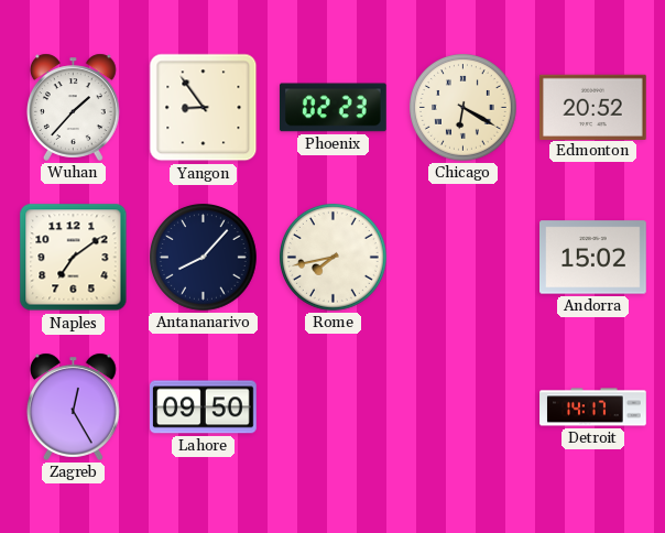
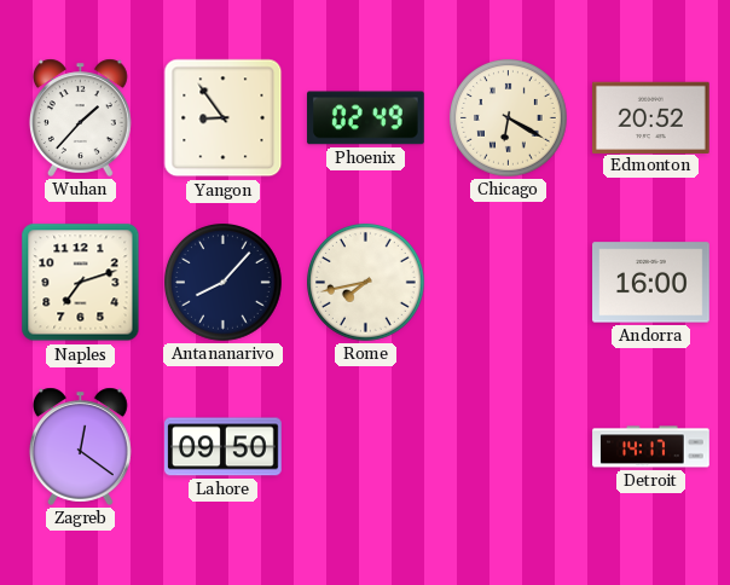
Phoenix: 02:23 -> 02:49
Naples: 7:09 -> 7:12
Andorra: 15:02 -> 16:00
Zagreb: 12:25 -> 12:21
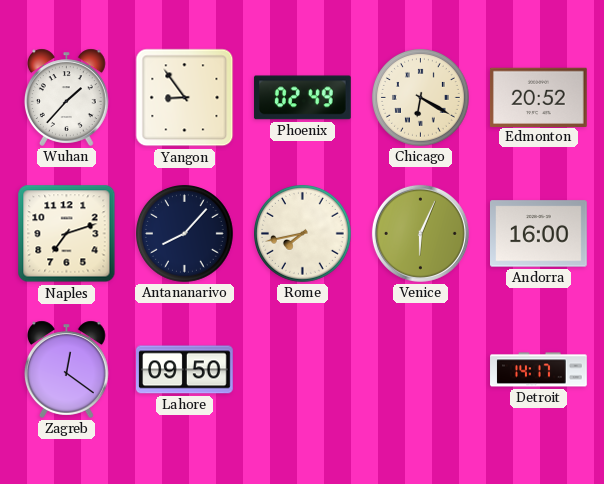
Venice: none -> 6:04
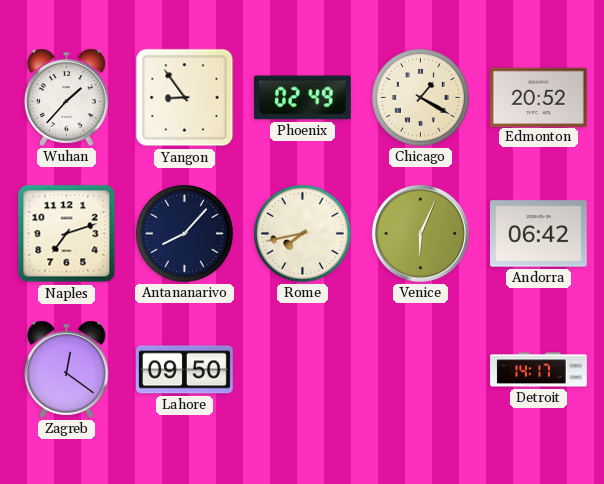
Chicago: 6:20 -> 1:20
Andorra: 16:00 -> 06:42
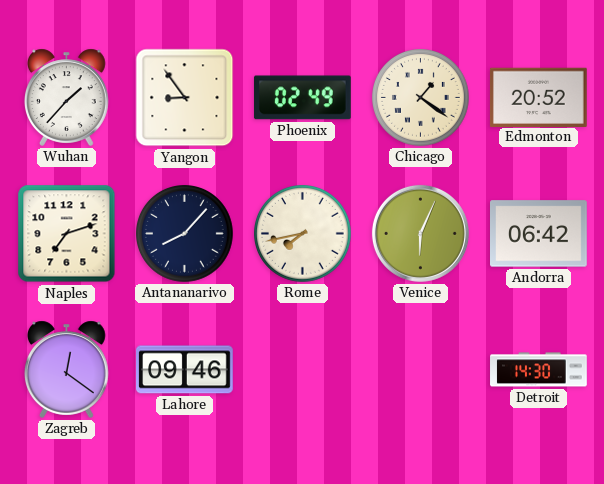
Chicago: 1:20 -> 1:21
Lahore: 09:50 -> 09:46
Detroit: 14:17 -> 14:30
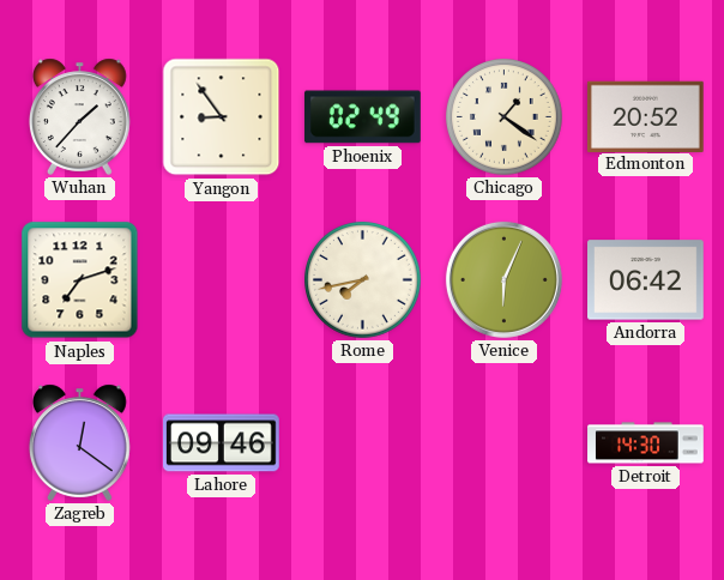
Antananarivo: 8:07 -> none
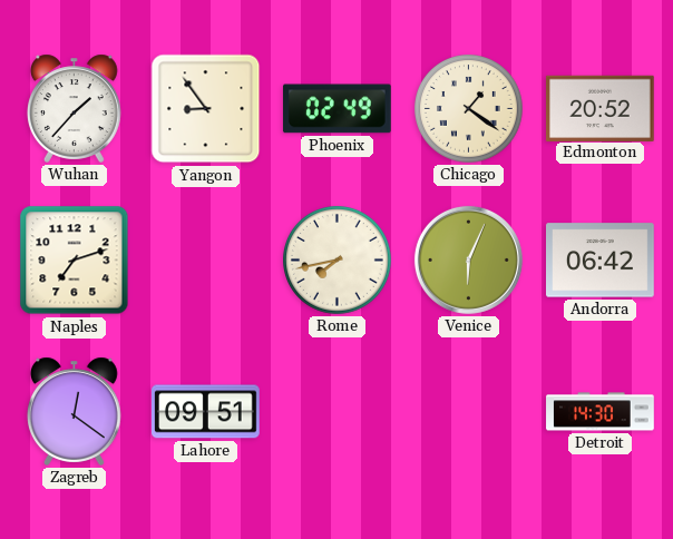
Lahore: 09:46 -> 09:51
